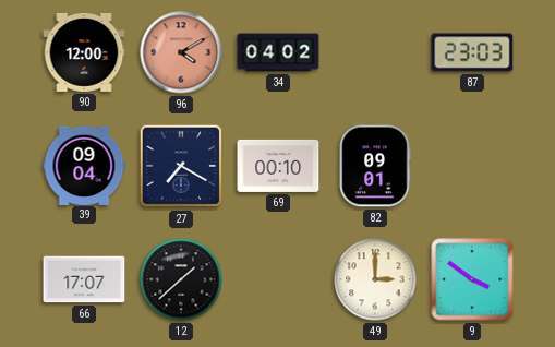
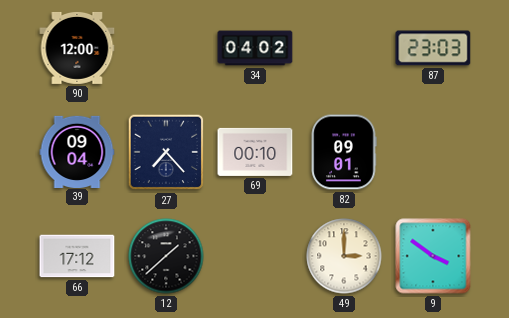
96: 4:10 -> none
27: 7:20 -> 7:23
66: 17:07 -> 17:12
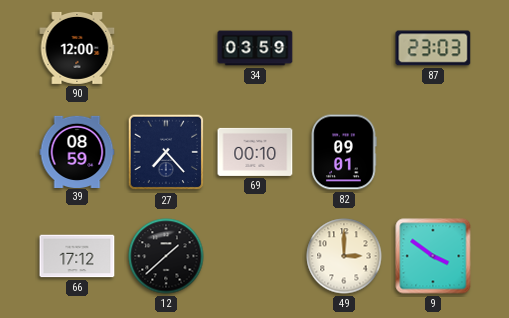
34: 04:02 -> 03:59
39: 09:04 -> 08:59
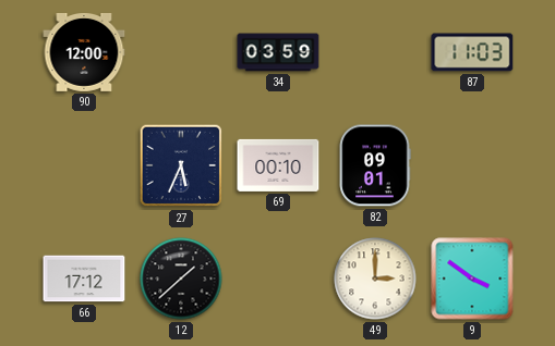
87: 23:03 -> 11:03
39: 08:59 -> none
27: 7:23 -> 5:34
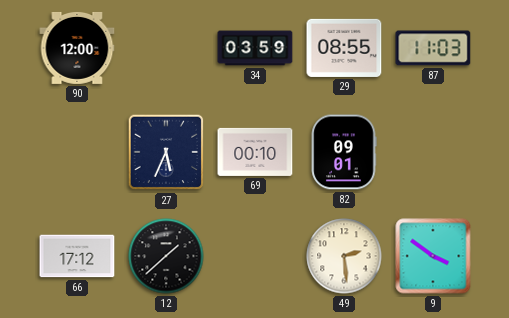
29: none -> 08:55
49: 3:00 -> 2:29
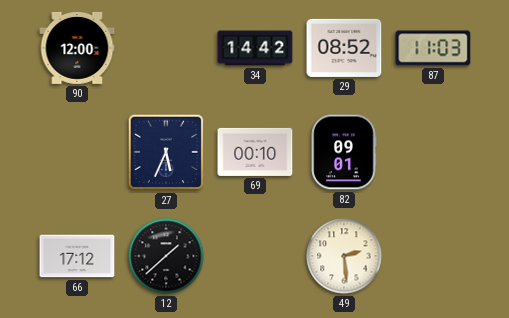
34: 03:59 -> 14:42
29: 08:55 -> 08:52
9: 3:51 -> none
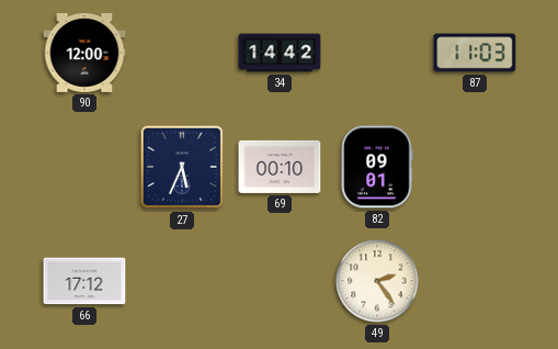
29: 08:52 -> none
12: 1:38 -> none
49: 2:29 -> 2:24
